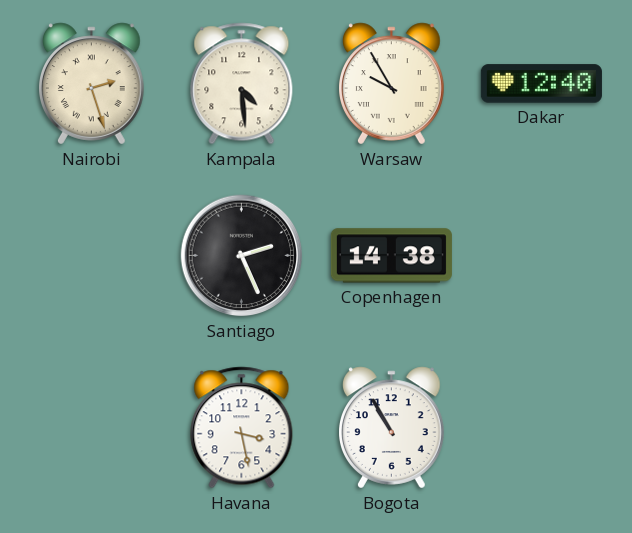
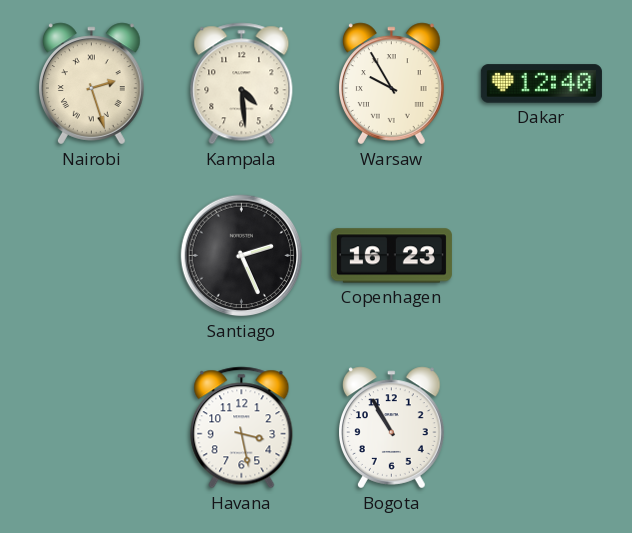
Copenhagen: 14:38 -> 16:23
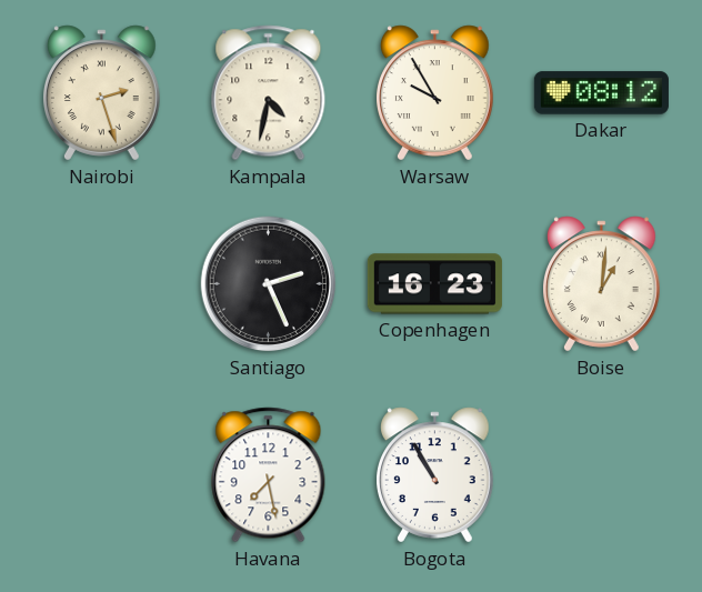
Kampala: 4:29 -> 4:32
Dakar: 12:40 -> 08:12
Boise: none -> 1:01
Havana: 3:28 -> 7:28
